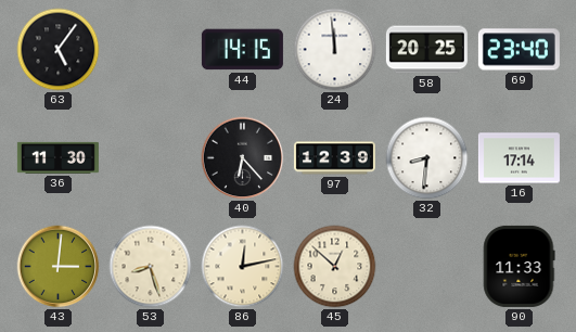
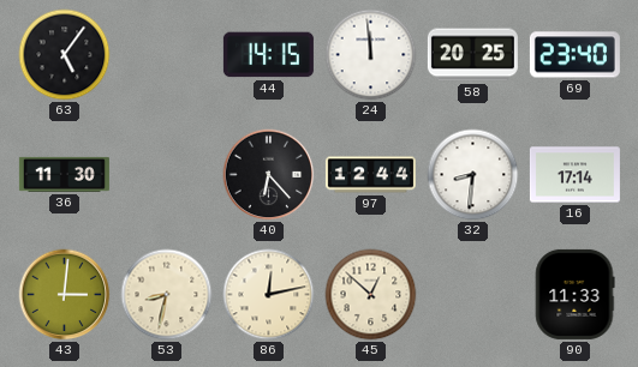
97: 12:39 -> 12:44
53: 8:27 -> 8:32
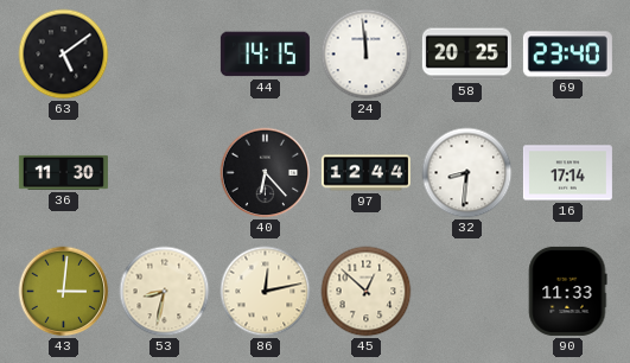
63: 5:06 -> 5:09
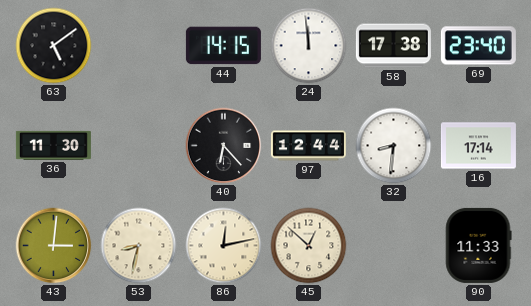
58: 20:25 -> 17:38
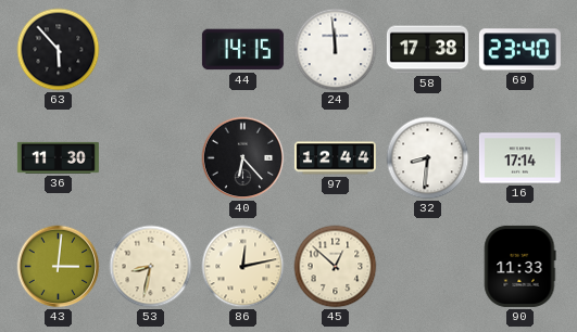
63: 5:09 -> 5:53
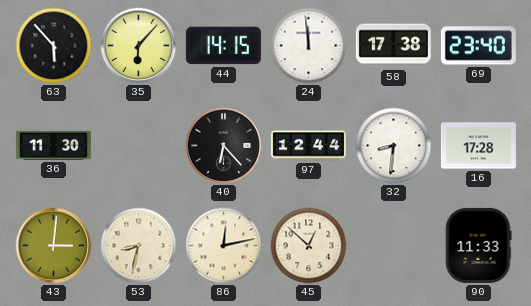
35: none -> 6:07
16: 17:14 -> 17:28
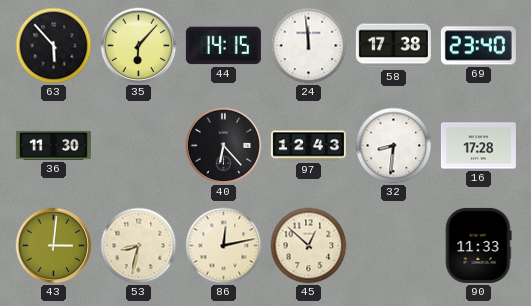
97: 12:44 -> 12:43
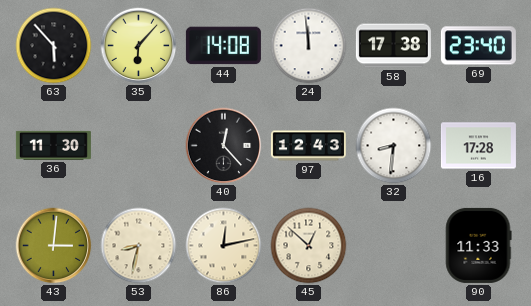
44: 14:15 -> 14:08
40: 6:23 -> 12:23
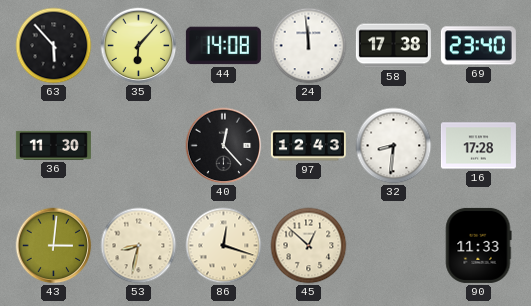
86: 12:13 -> 12:18
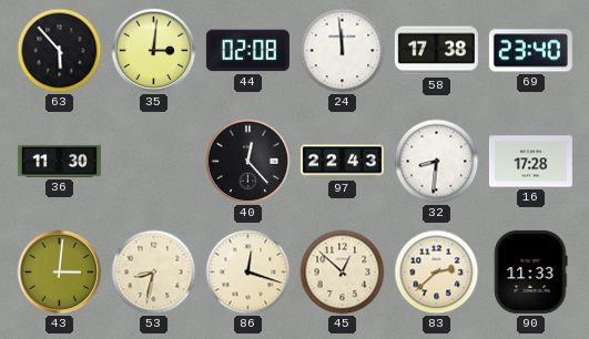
35: 6:07 -> 3:01
44: 14:08 -> 02:08
97: 12:43 -> 22:43
83: none -> 2:38
